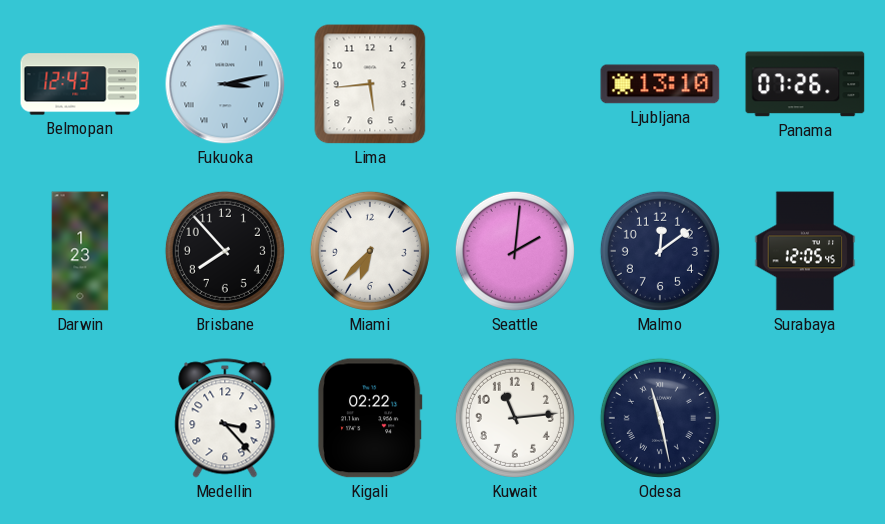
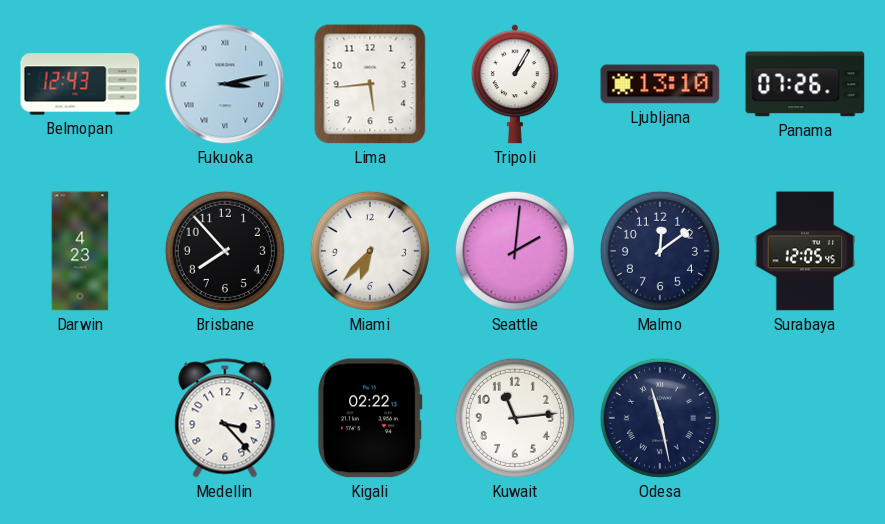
Tripoli: none -> 1:05
Darwin: 1:23 -> 4:23
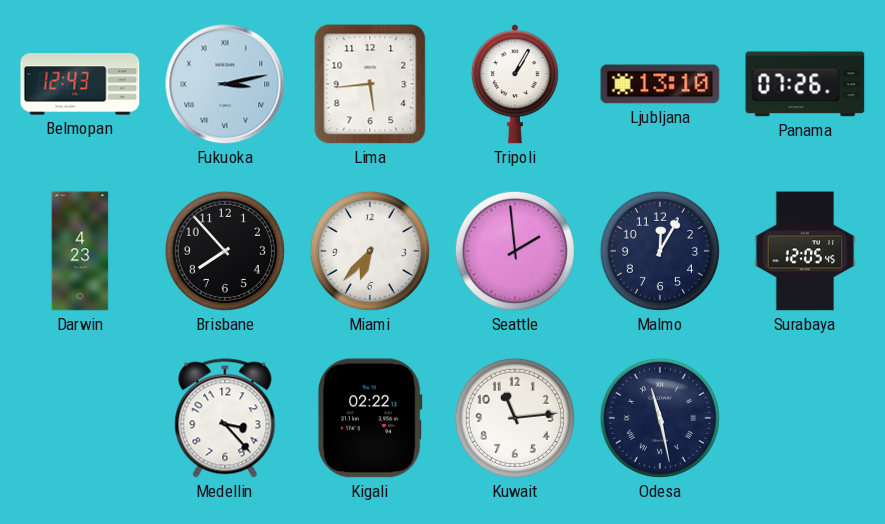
Seattle: 2:01 -> 1:59
Malmo: 12:09 -> 12:05
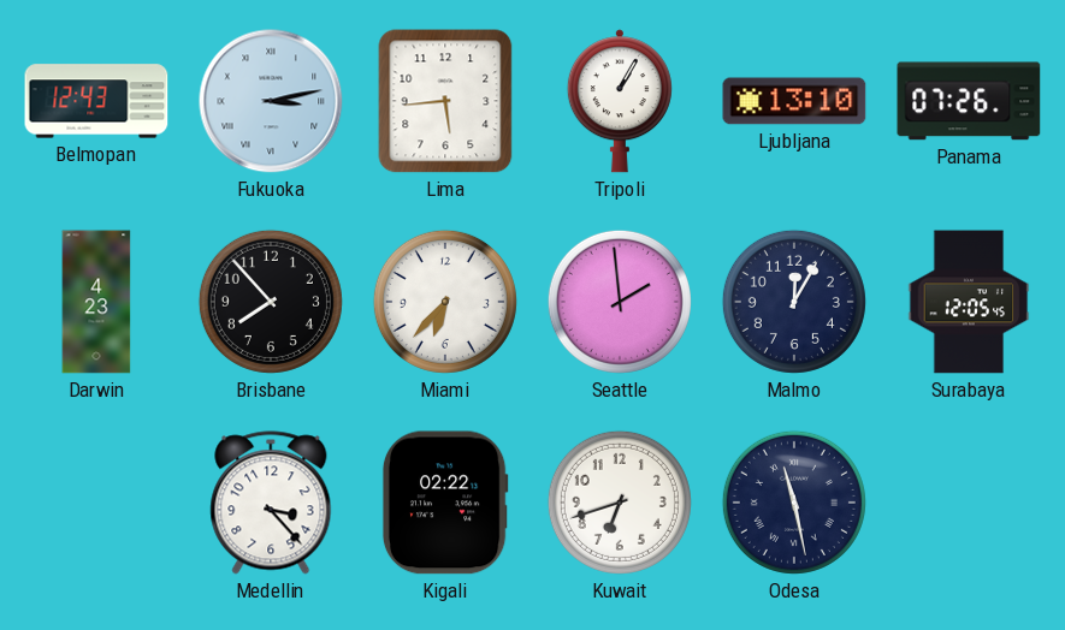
Kuwait: 11:14 -> 6:42
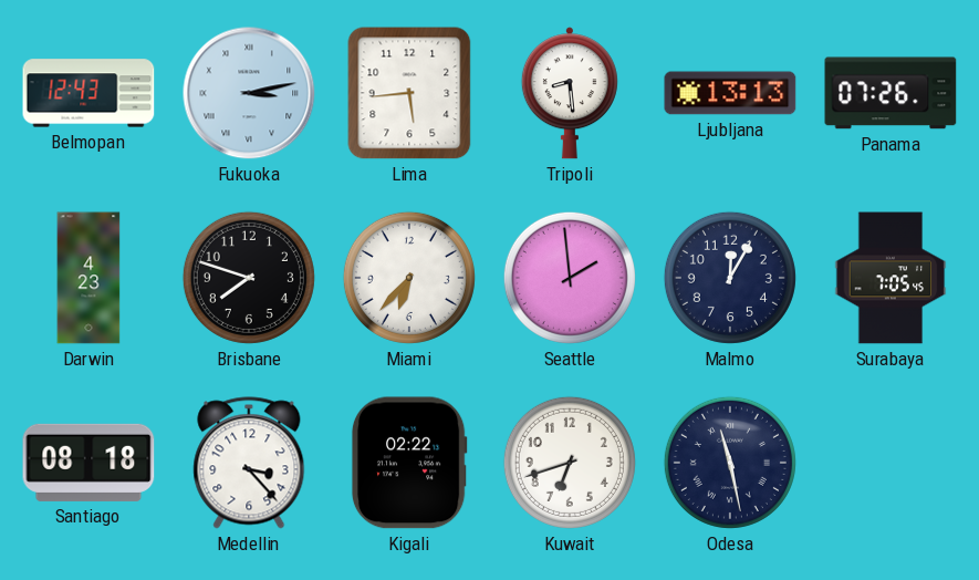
Tripoli: 1:05 -> 8:29
Ljubljana: 13:10 -> 13:13
Brisbane: 7:53 -> 7:48
Surabaya: 12:05 -> 7:05
Santiago: none -> 08:18
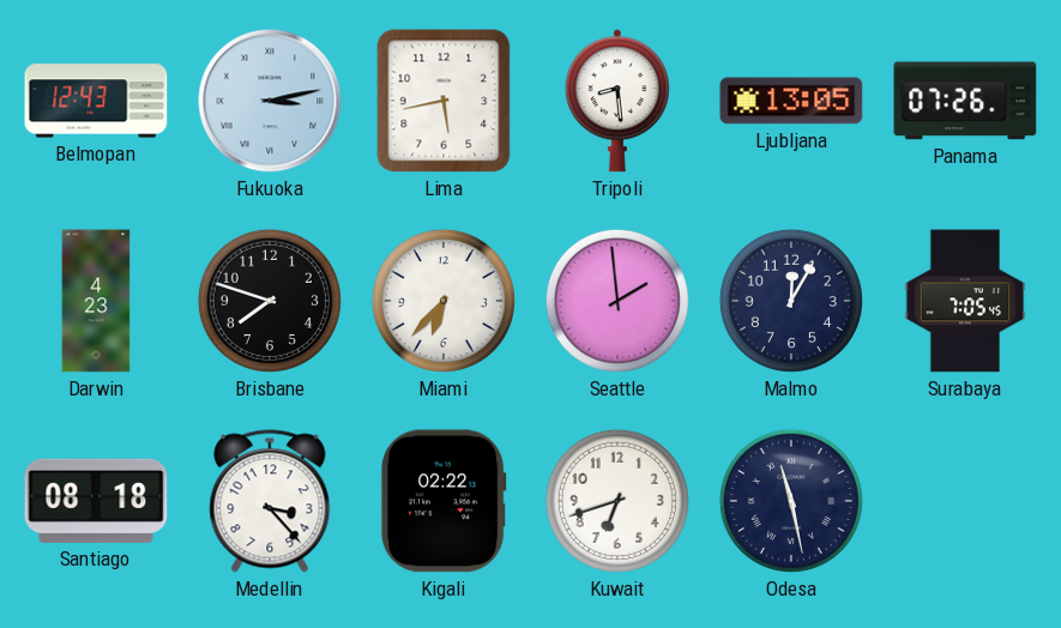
Lima: 5:44 -> 5:43
Ljubljana: 13:13 -> 13:05
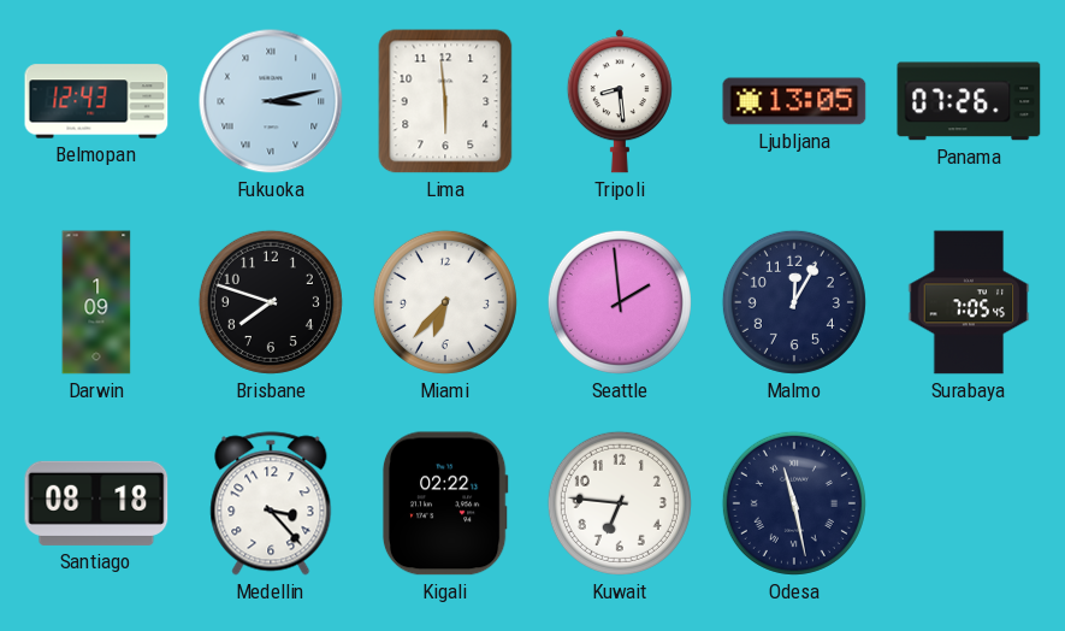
Lima: 5:43 -> 5:59
Darwin: 4:23 -> 1:09
Kuwait: 6:42 -> 6:46
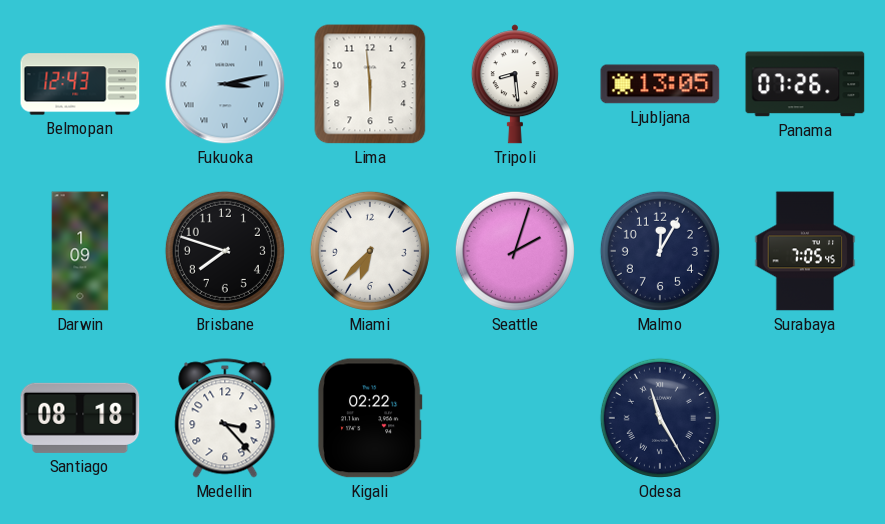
Seattle: 1:59 -> 2:03
Kuwait: 6:46 -> none
Odesa: 11:28 -> 11:25
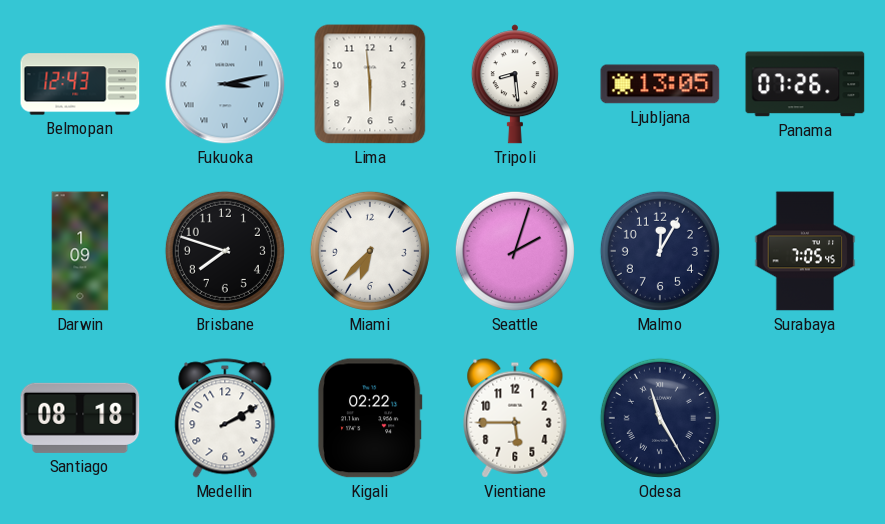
Medellin: 3:23 -> 2:10
Vientiane: none -> 5:45
